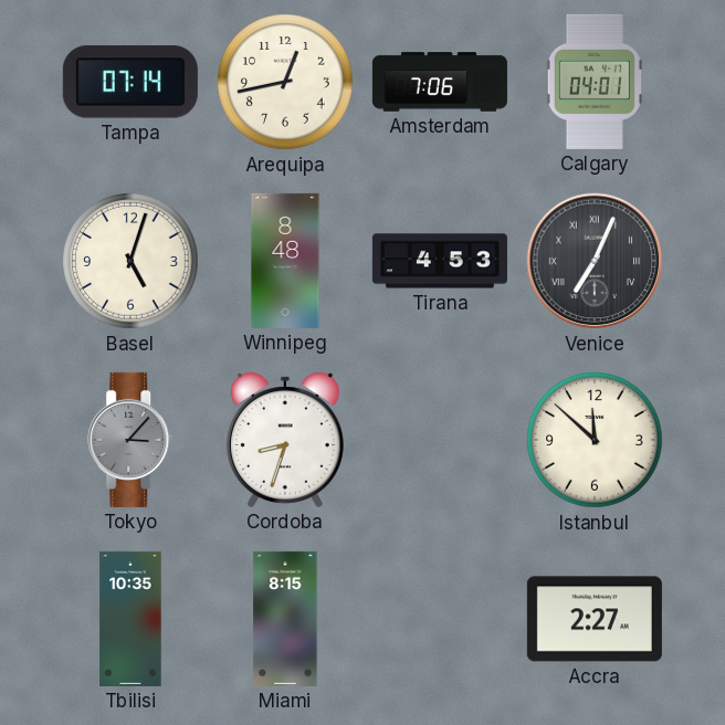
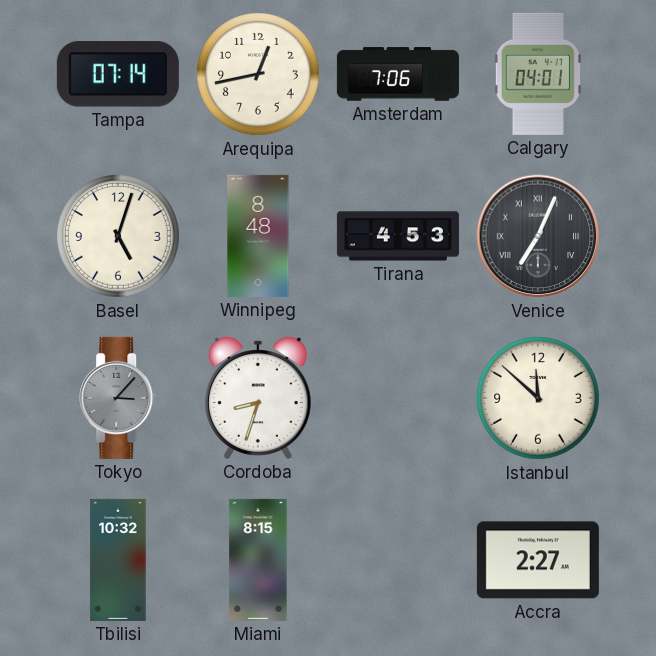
Tbilisi: 10:35 -> 10:32
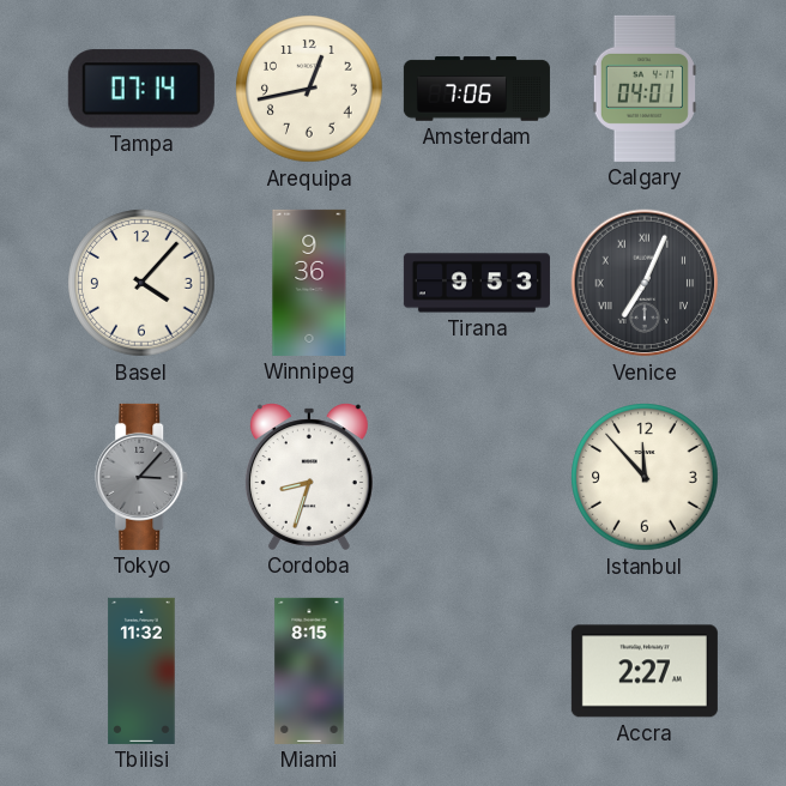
Basel: 5:03 -> 4:07
Winnipeg: 8:48 -> 9:36
Tirana: 4:53 -> 9:53
Istanbul: 11:52 -> 11:53
Tbilisi: 10:32 -> 11:32
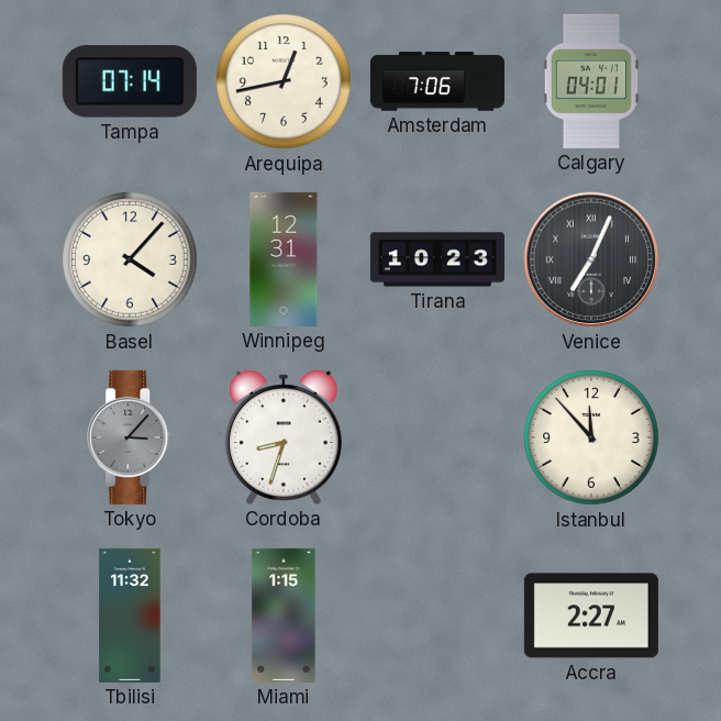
Winnipeg: 9:36 -> 12:31
Tirana: 9:53 -> 10:23
Miami: 8:15 -> 1:15
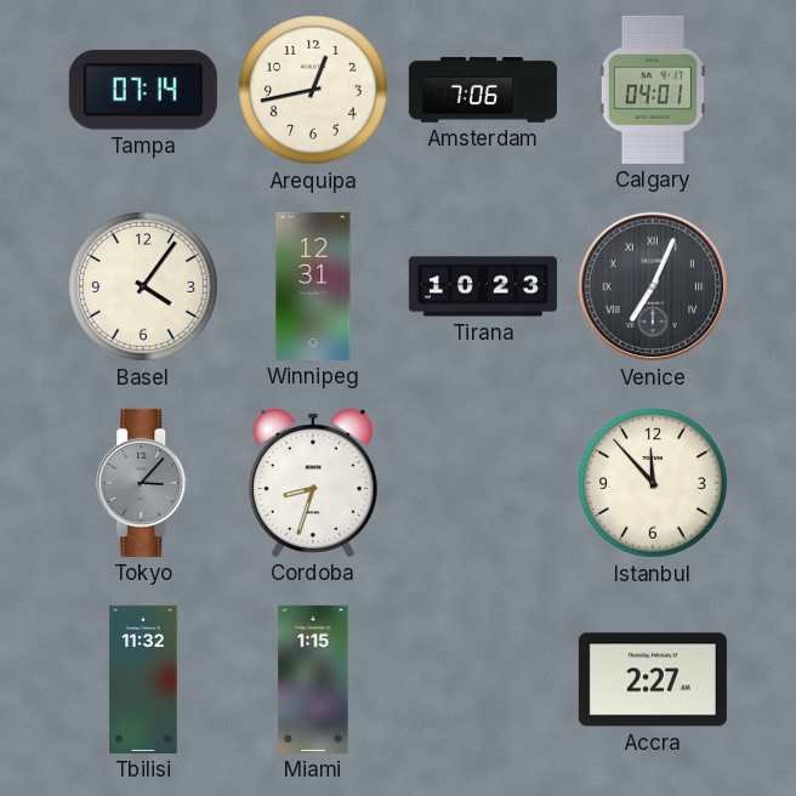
Basel: 4:07 -> 4:06
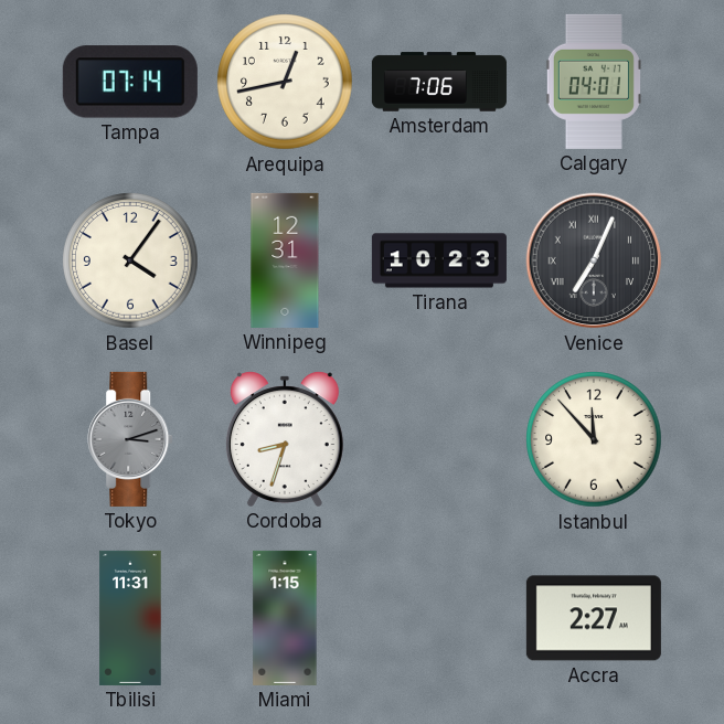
Tokyo: 3:07 -> 3:12
Tbilisi: 11:32 -> 11:31
